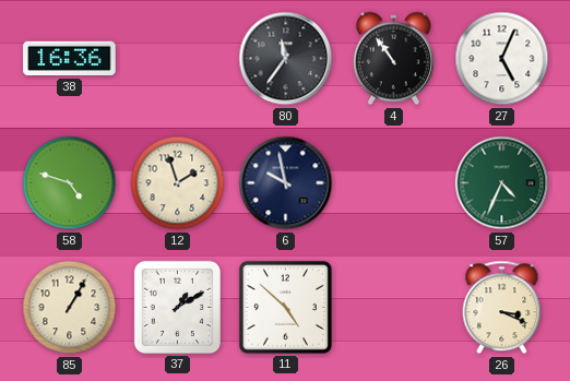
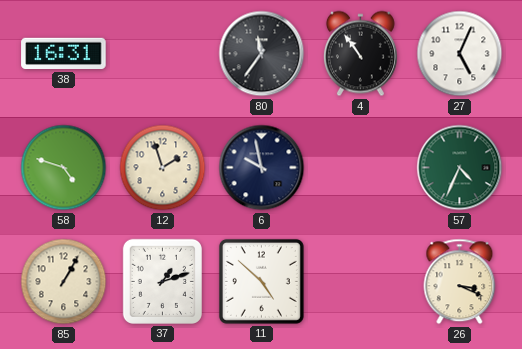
38: 16:36 -> 16:31
37: 1:10 -> 1:12
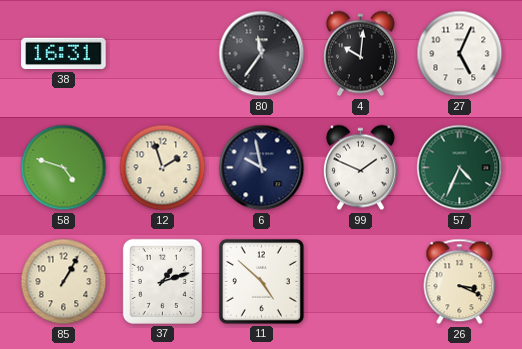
4: 10:54 -> 10:01
99: none -> 1:49
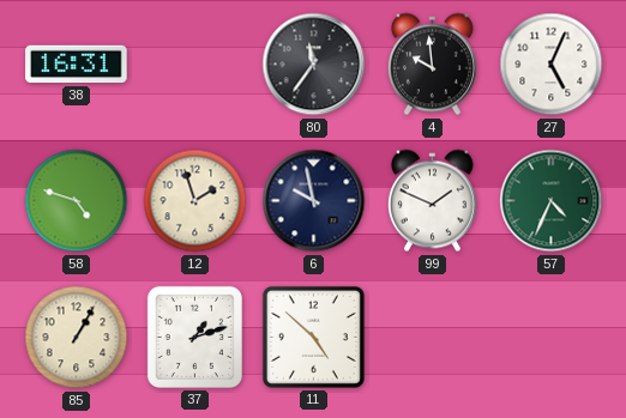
4: 10:01 -> 9:59
26: 3:19 -> none
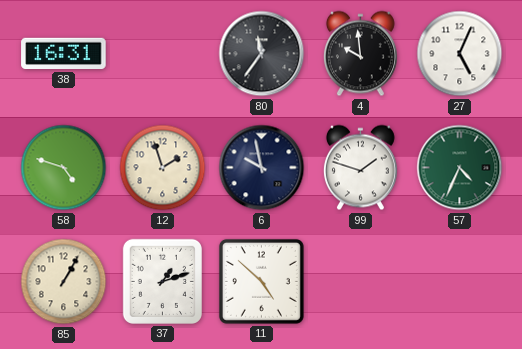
99: 1:49 -> 1:48
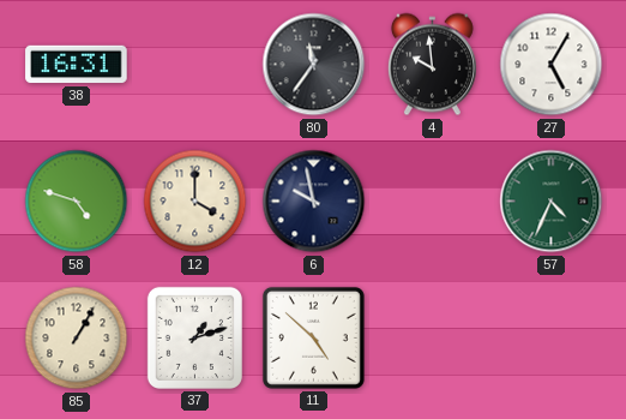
27: 5:04 -> 5:05
12: 1:57 -> 4:00
99: 1:48 -> none
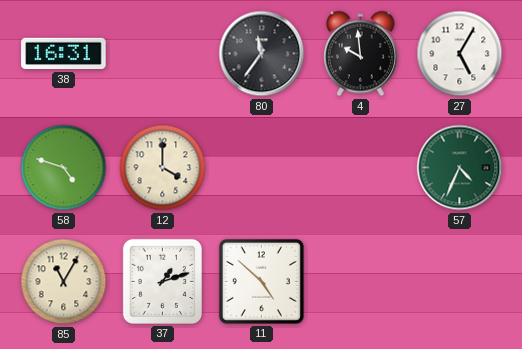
6: 9:58 -> none
85: 1:05 -> 11:05
